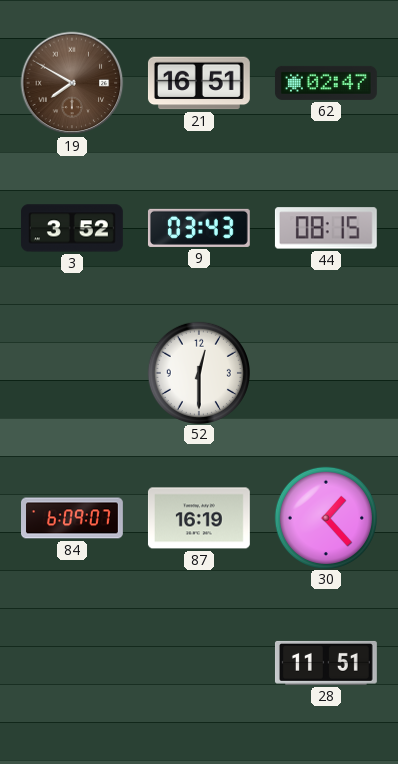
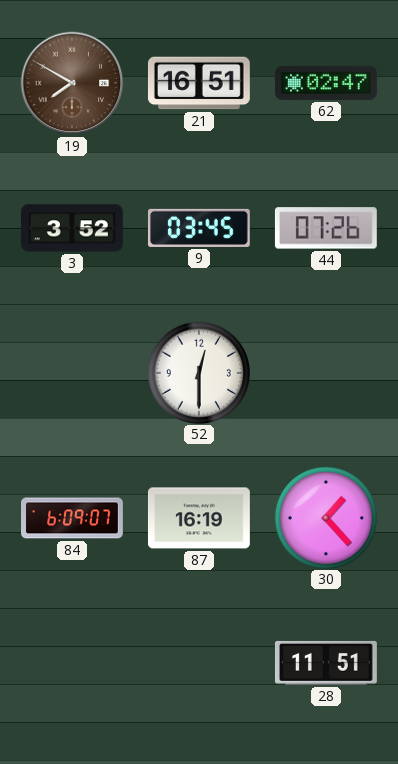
9: 03:43 -> 03:45
44: 08:15 -> 07:26
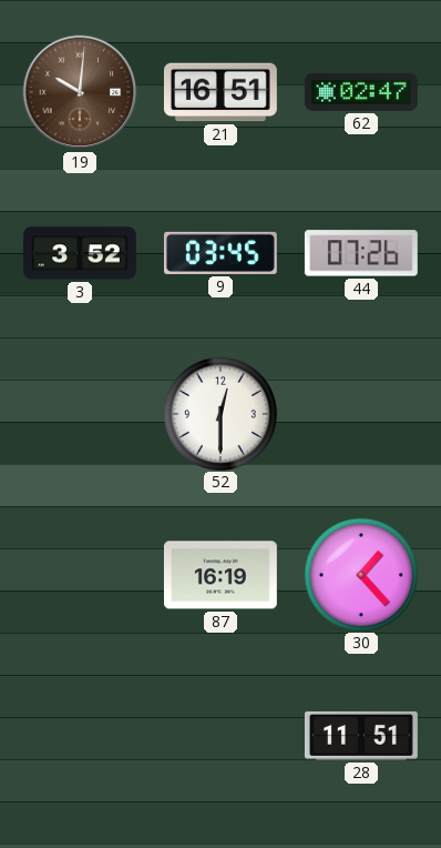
19: 7:50 -> 10:01
84: 6:09 -> none
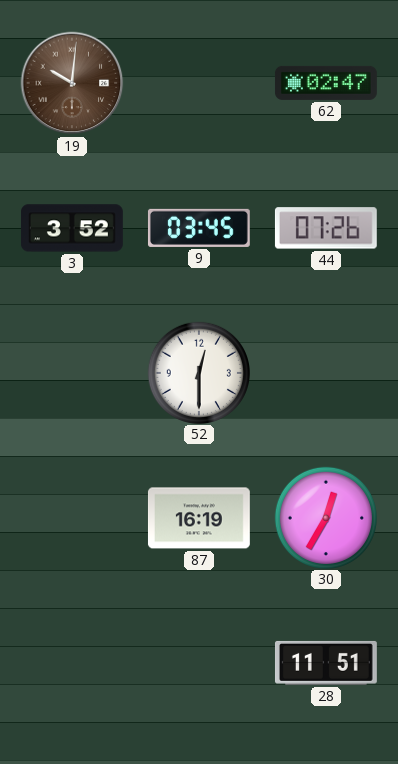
21: 16:51 -> none
30: 1:23 -> 12:35
